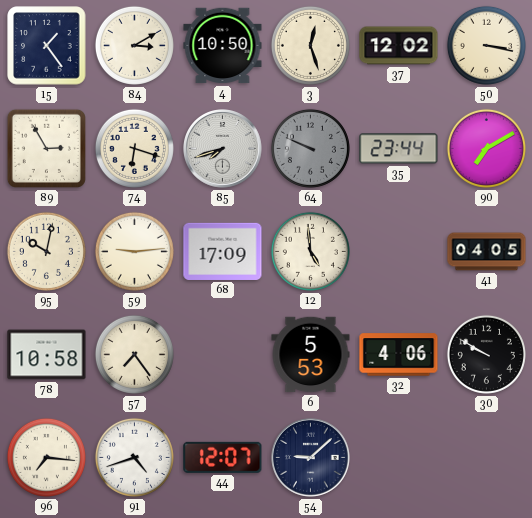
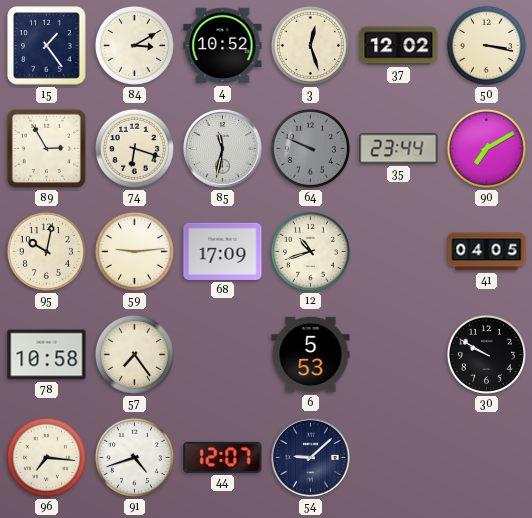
4: 10:50 -> 10:52
85: 7:42 -> 11:32
12: 4:59 -> 10:42
32: 4:06 -> none
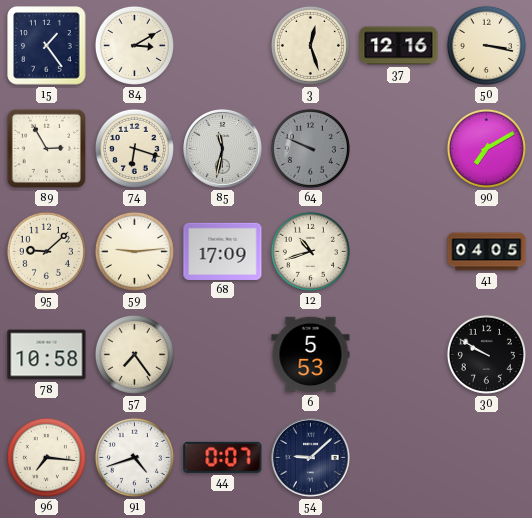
4: 10:52 -> none
37: 12:02 -> 12:16
35: 23:44 -> none
95: 10:02 -> 9:08
44: 12:07 -> 0:07
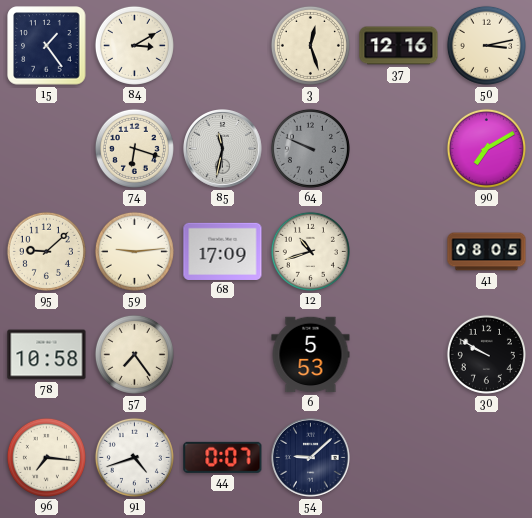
50: 3:17 -> 3:13
89: 2:55 -> none
41: 04:05 -> 08:05
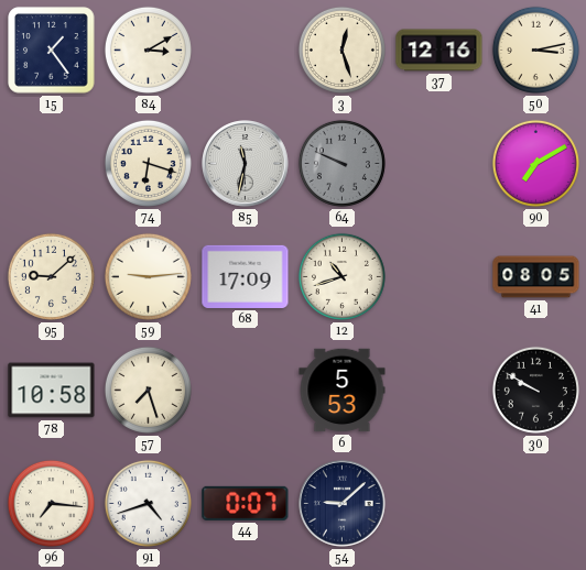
57: 7:24 -> 7:27
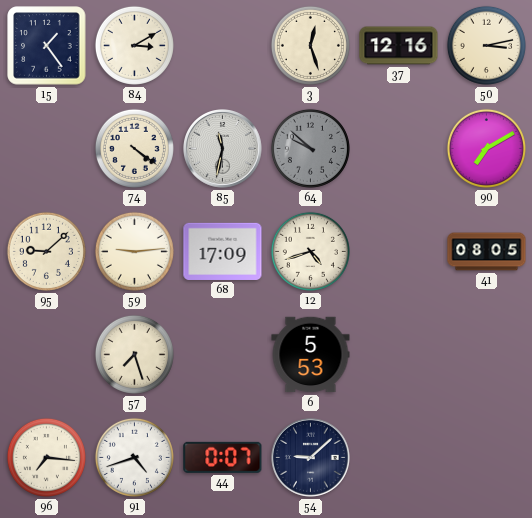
74: 6:18 -> 4:21
64: 9:49 -> 9:52
12: 10:42 -> 4:42
78: 10:58 -> none
30: 9:50 -> none
